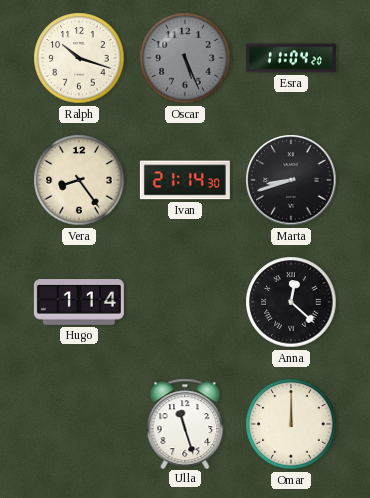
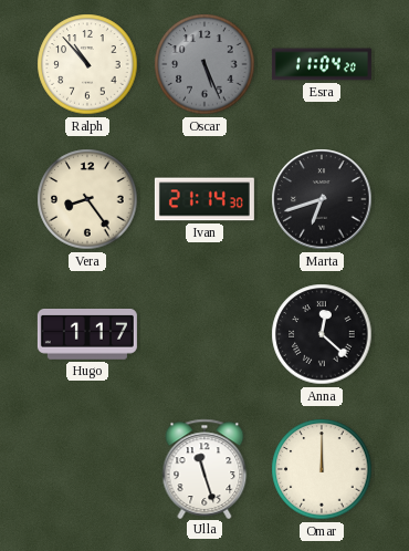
Ralph: 10:18 -> 10:53
Marta: 8:42 -> 6:42
Hugo: 1:14 -> 1:17
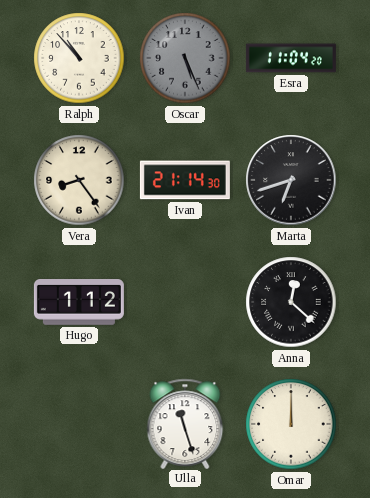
Hugo: 1:17 -> 1:12
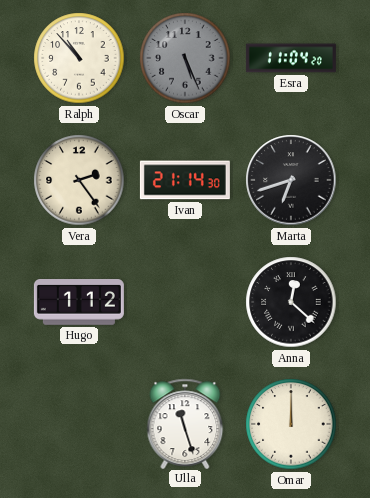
Vera: 8:24 -> 2:24
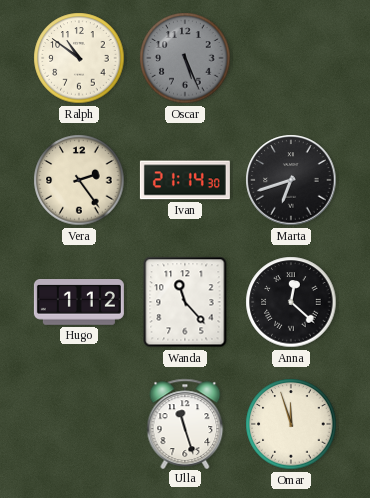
Ralph: 10:53 -> 10:51
Esra: 11:04 -> none
Wanda: none -> 11:23
Omar: 12:00 -> 11:57
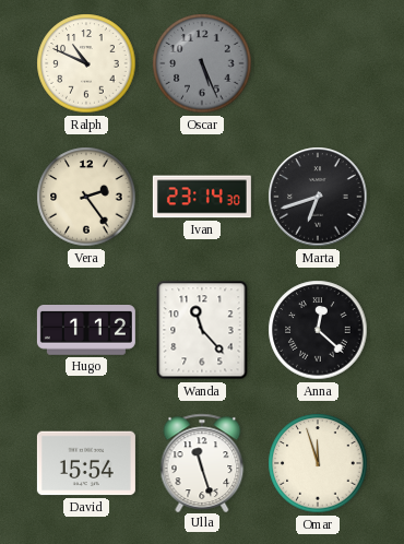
Ralph: 10:51 -> 10:49
Ivan: 21:14 -> 23:14
David: none -> 15:54
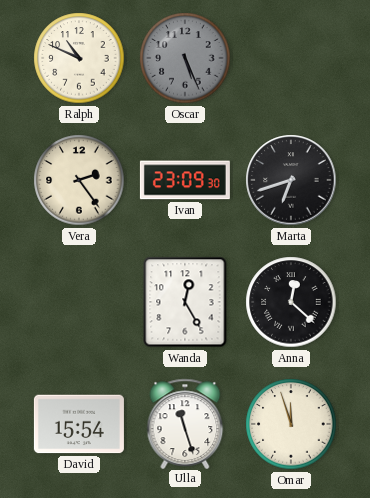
Ivan: 23:14 -> 23:09
Hugo: 1:12 -> none
Wanda: 11:23 -> 12:25
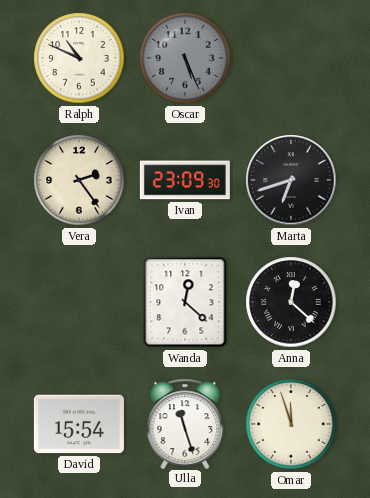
Wanda: 12:25 -> 12:22
